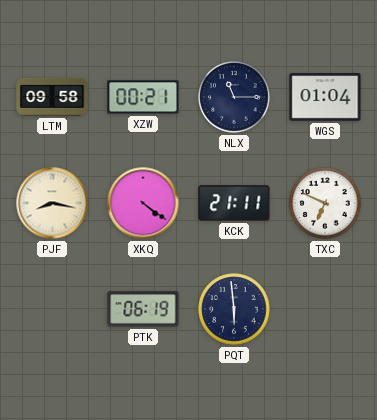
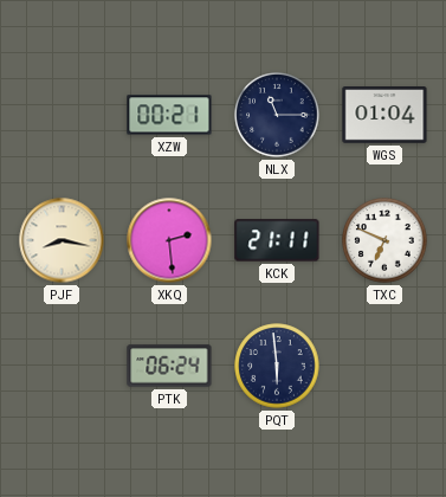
LTM: 09:58 -> none
XKQ: 4:21 -> 2:29
PTK: 06:19 -> 06:24
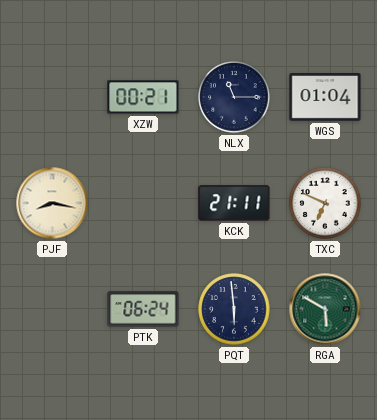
XKQ: 2:29 -> none
RGA: none -> 5:50
